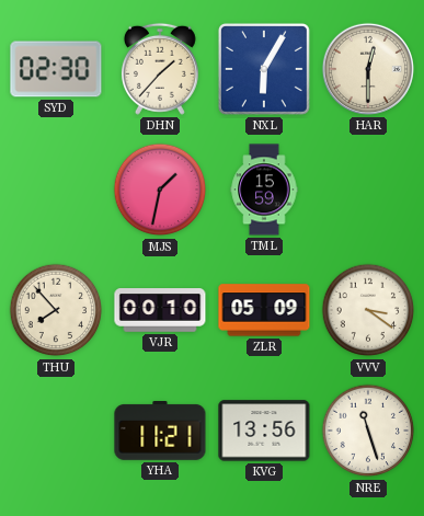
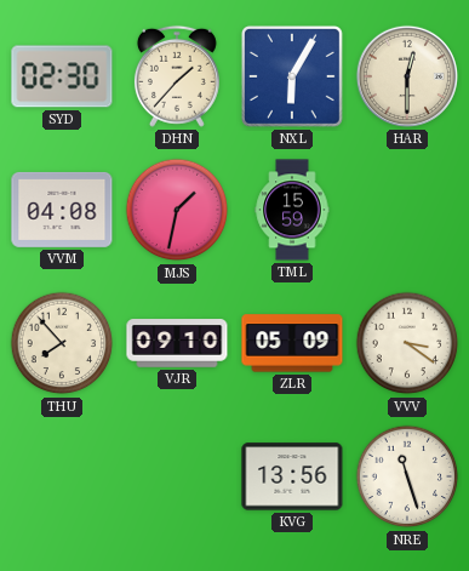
VVM: none -> 04:08
VJR: 00:10 -> 09:10
YHA: 11:21 -> none
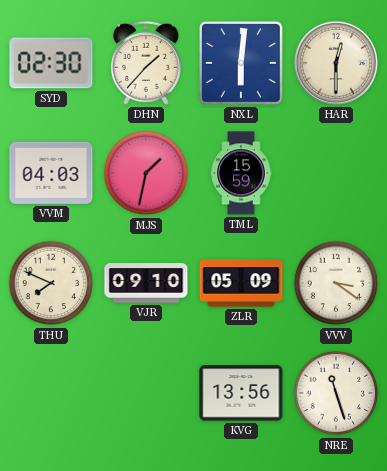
NXL: 6:05 -> 6:01
VVM: 04:08 -> 04:03
THU: 7:53 -> 7:49
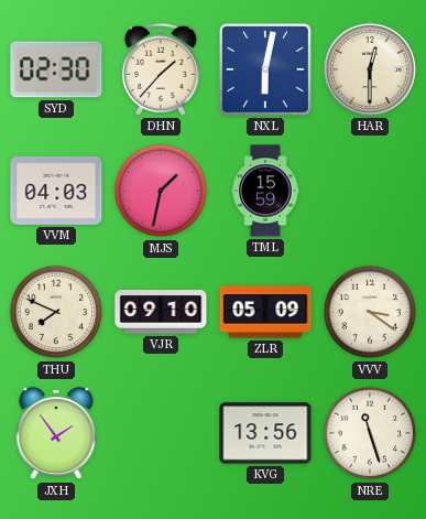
NXL: 6:01 -> 6:02
JXH: none -> 1:54
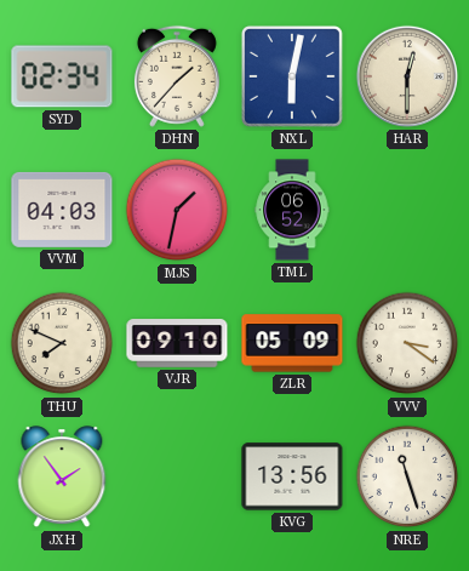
SYD: 02:30 -> 02:34
TML: 15:59 -> 06:52
